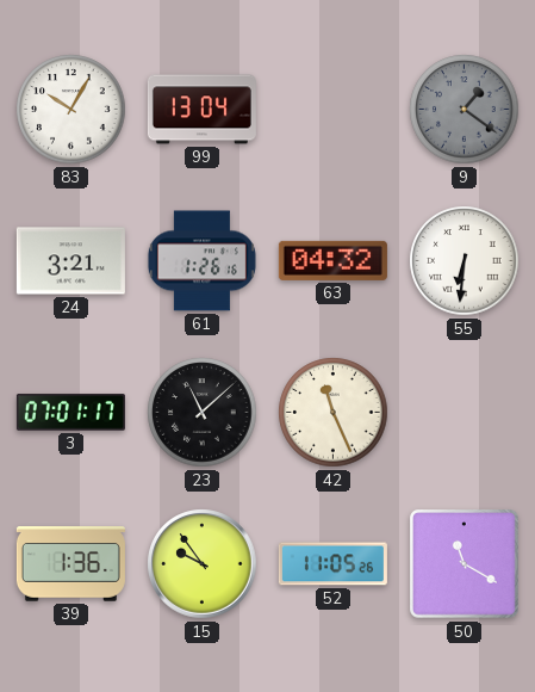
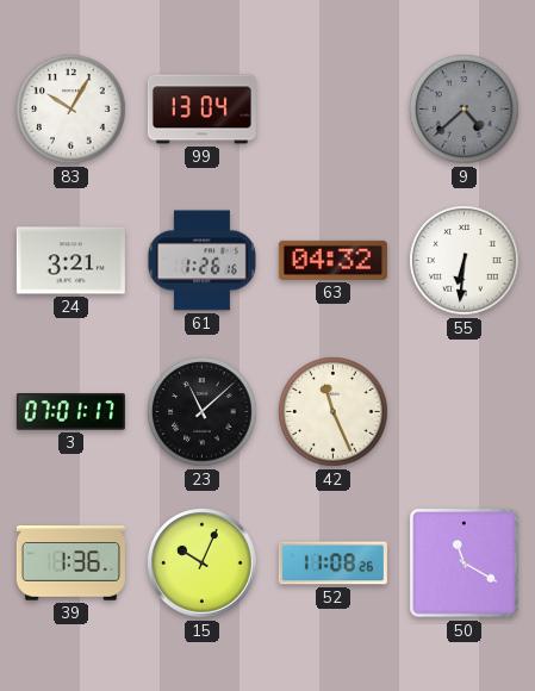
9: 1:21 -> 4:38
15: 9:54 -> 10:04
52: 11:05 -> 11:08
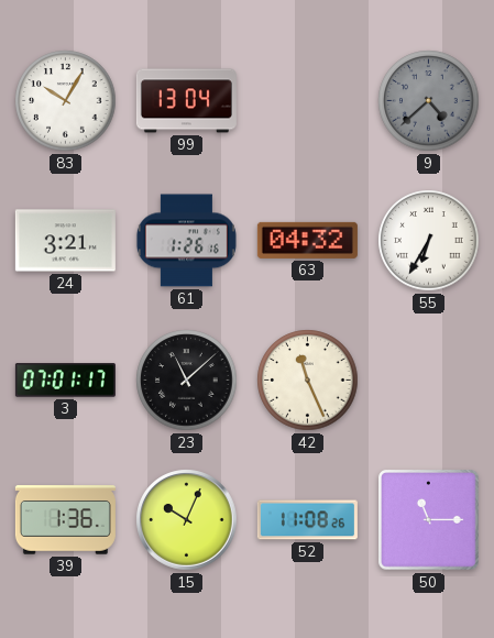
55: 6:31 -> 6:35
50: 11:20 -> 11:15
